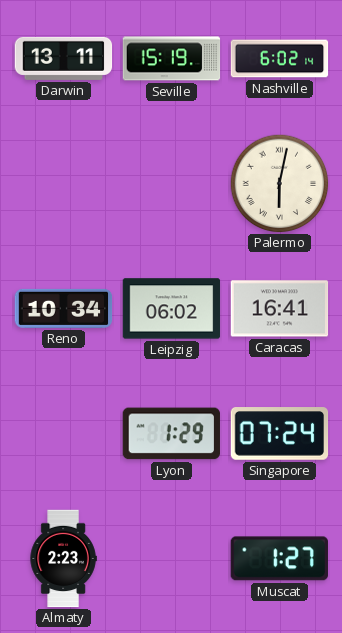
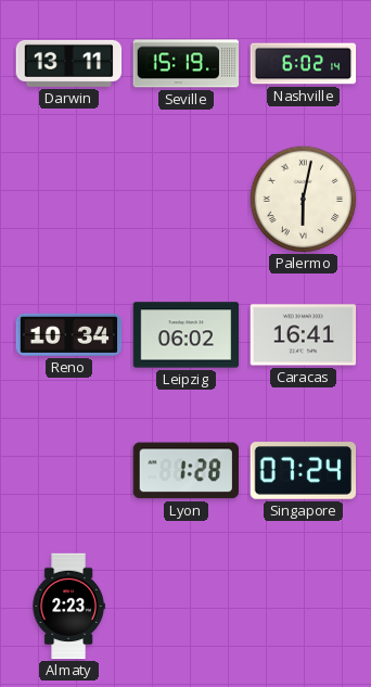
Lyon: 1:29 -> 1:28
Muscat: 1:27 -> none
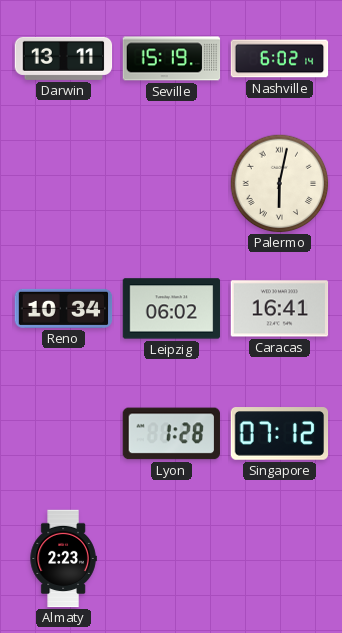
Singapore: 07:24 -> 07:12
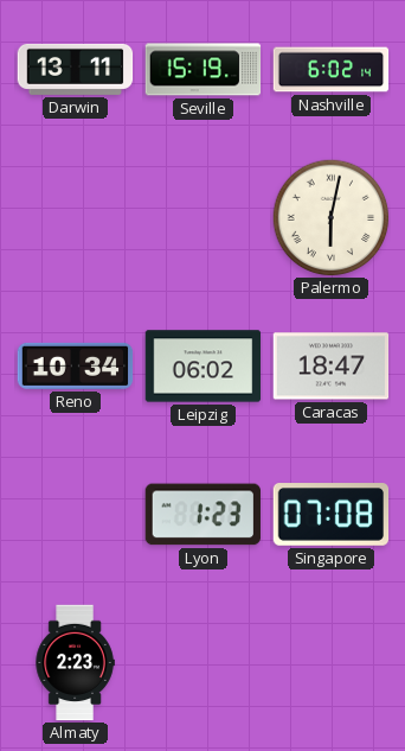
Caracas: 16:41 -> 18:47
Lyon: 1:28 -> 1:23
Singapore: 07:12 -> 07:08
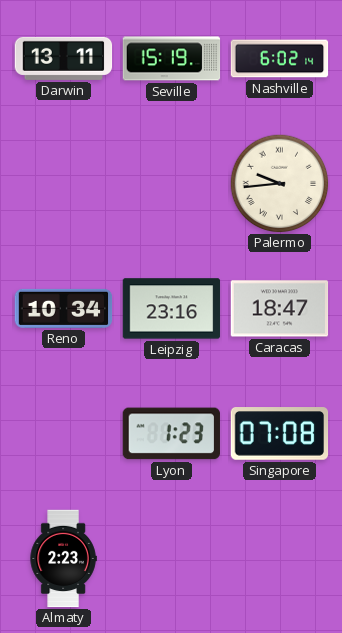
Palermo: 6:02 -> 9:44
Leipzig: 06:02 -> 23:16
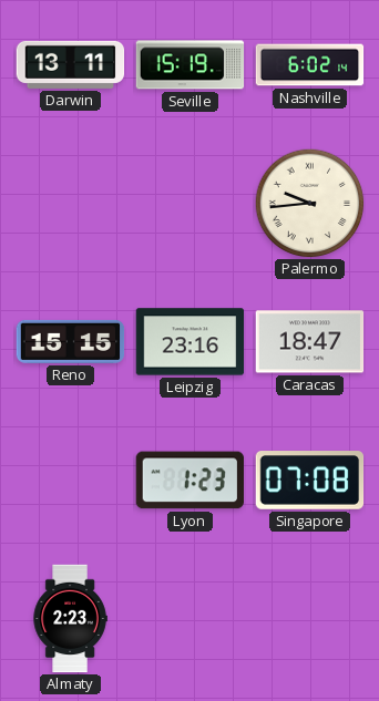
Reno: 10:34 -> 15:15
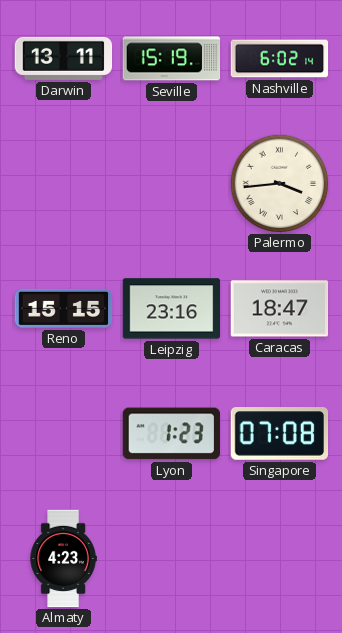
Palermo: 9:44 -> 3:44
Almaty: 2:23 -> 4:23
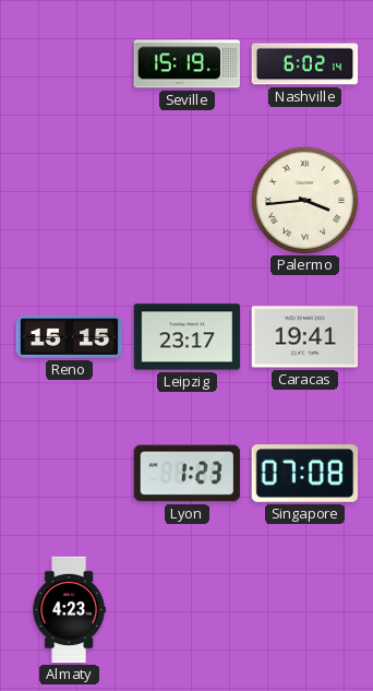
Darwin: 13:11 -> none
Leipzig: 23:16 -> 23:17
Caracas: 18:47 -> 19:41
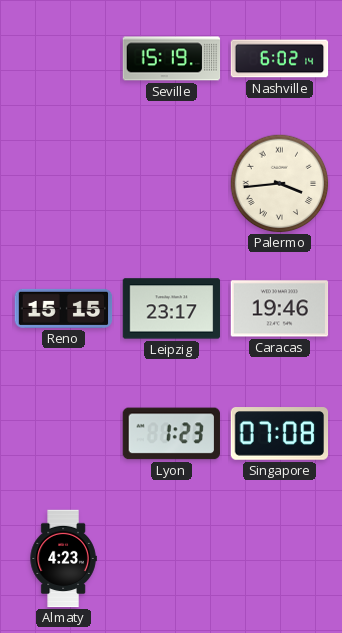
Caracas: 19:41 -> 19:46
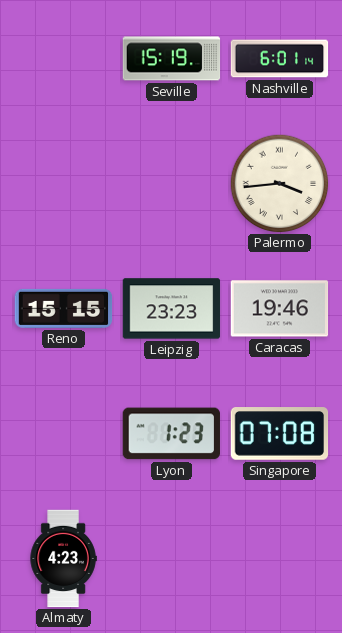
Nashville: 6:02 -> 6:01
Leipzig: 23:17 -> 23:23
